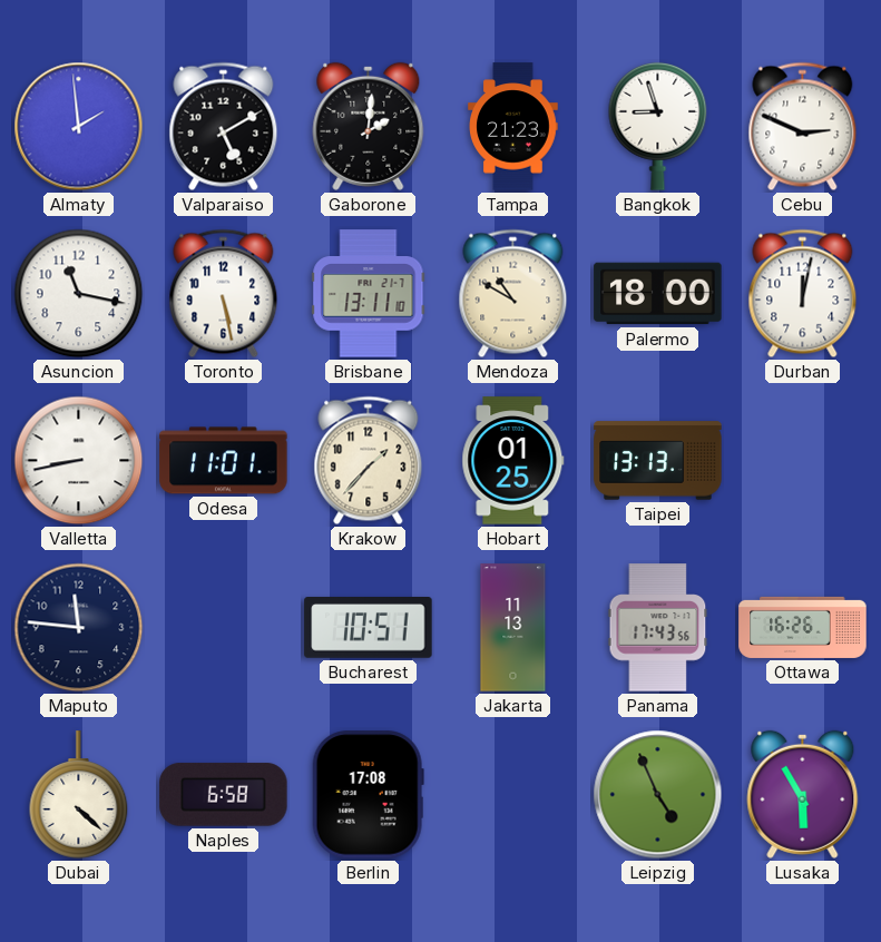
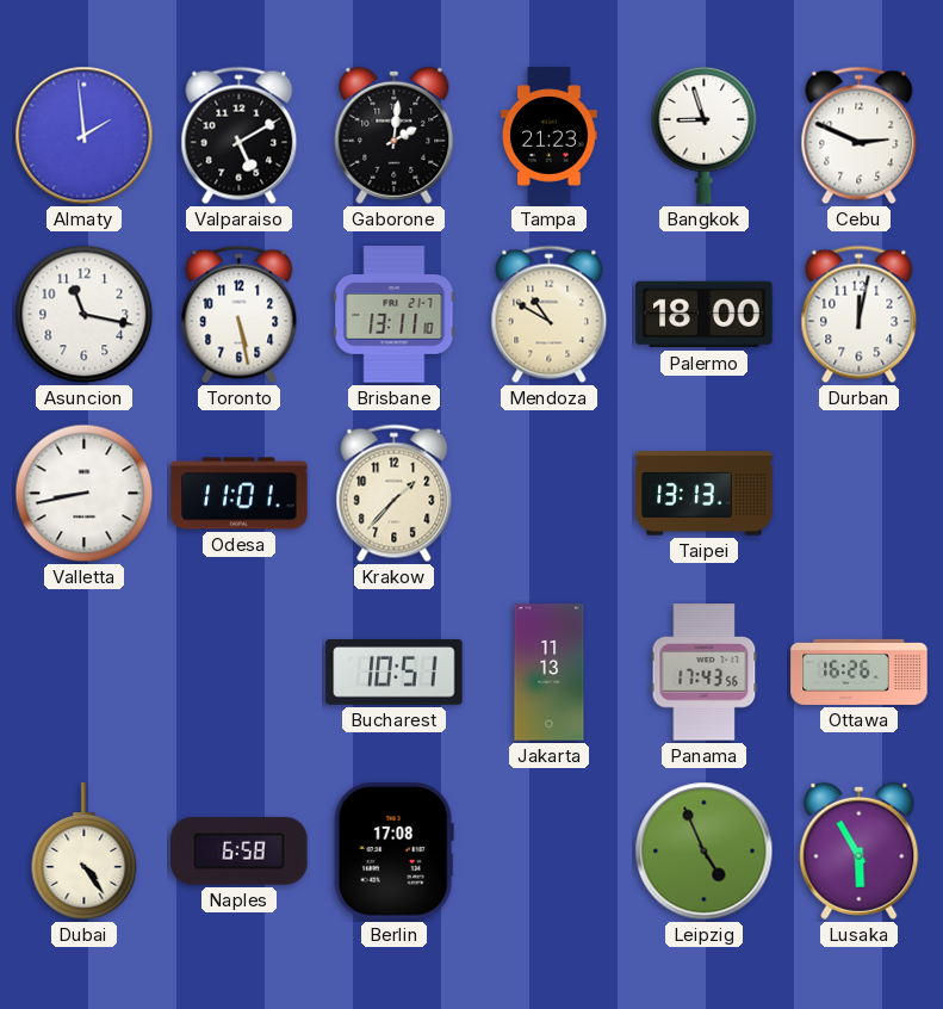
Hobart: 01:25 -> none
Maputo: 11:46 -> none
Dubai: 4:22 -> 4:24
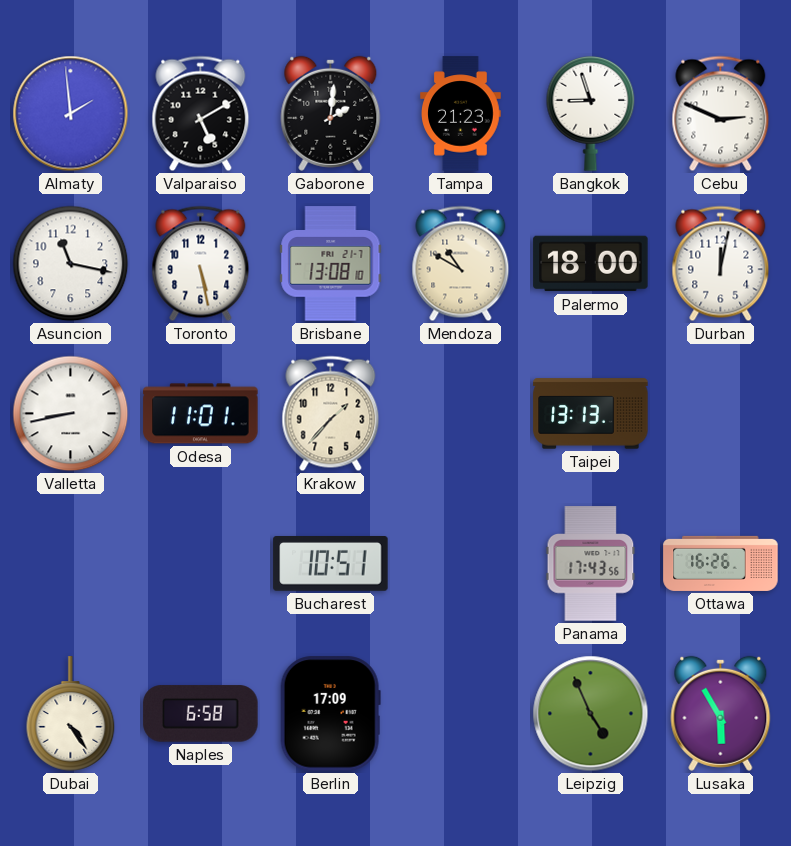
Brisbane: 13:11 -> 13:08
Jakarta: 11:13 -> none
Berlin: 17:08 -> 17:09
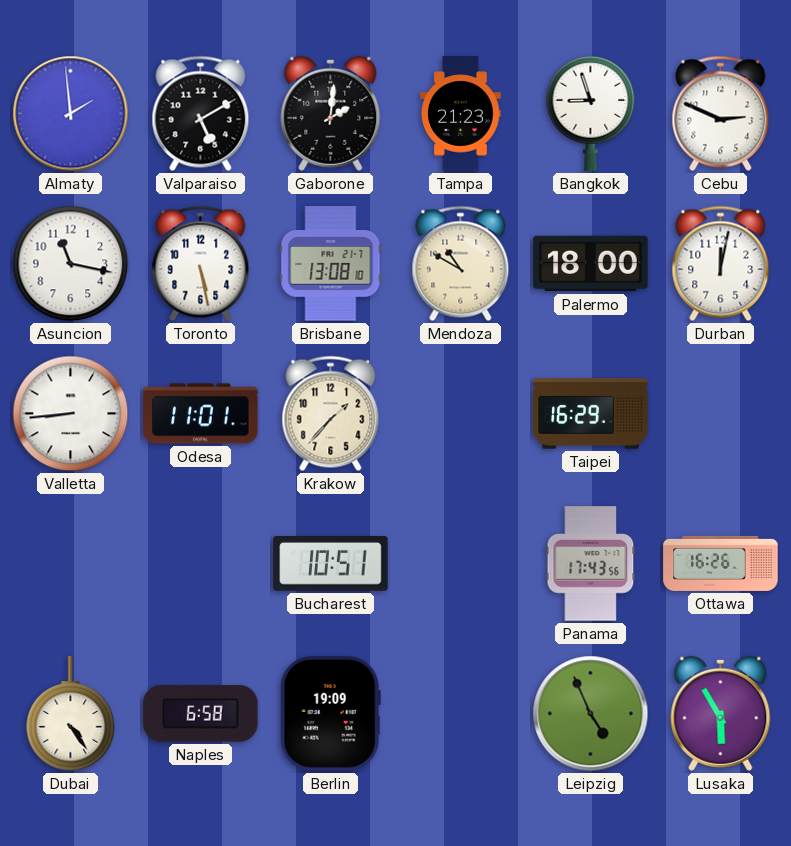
Valletta: 8:43 -> 8:44
Taipei: 13:13 -> 16:29
Berlin: 17:09 -> 19:09
